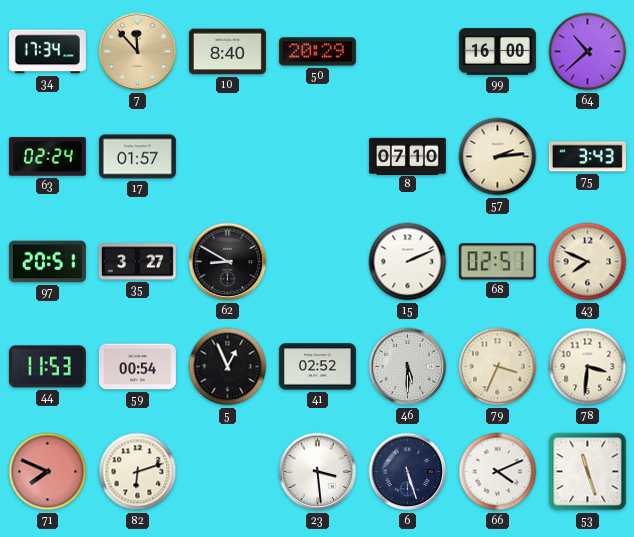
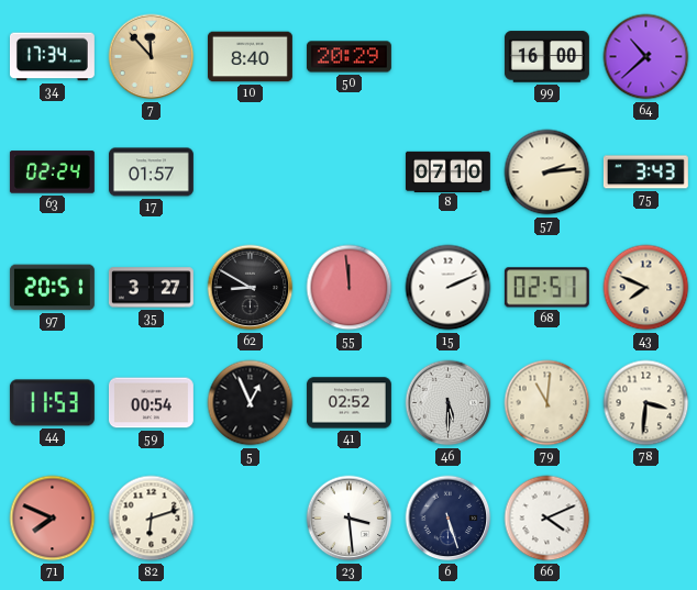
55: none -> 11:59
79: 3:34 -> 11:01
53: 11:27 -> none
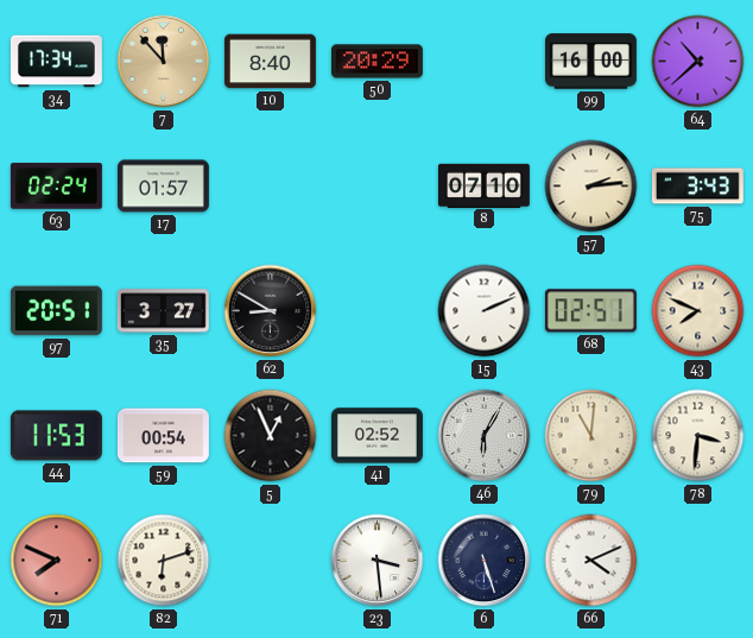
55: 11:59 -> none
46: 5:30 -> 6:05
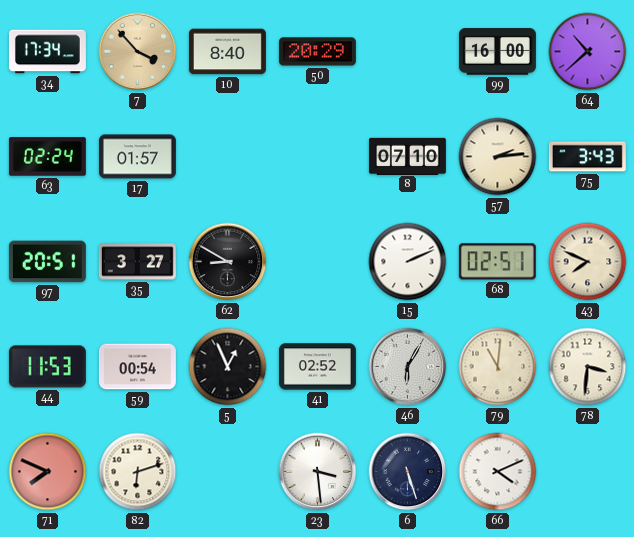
7: 11:53 -> 3:53
